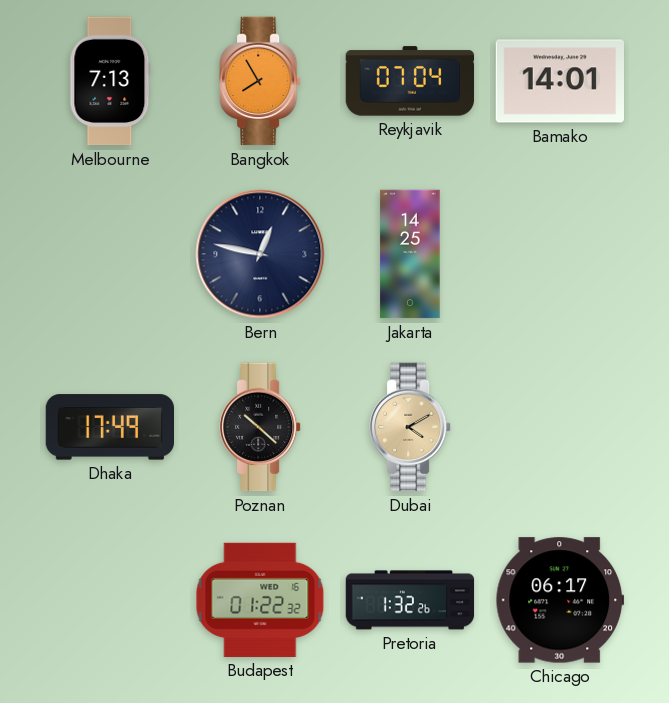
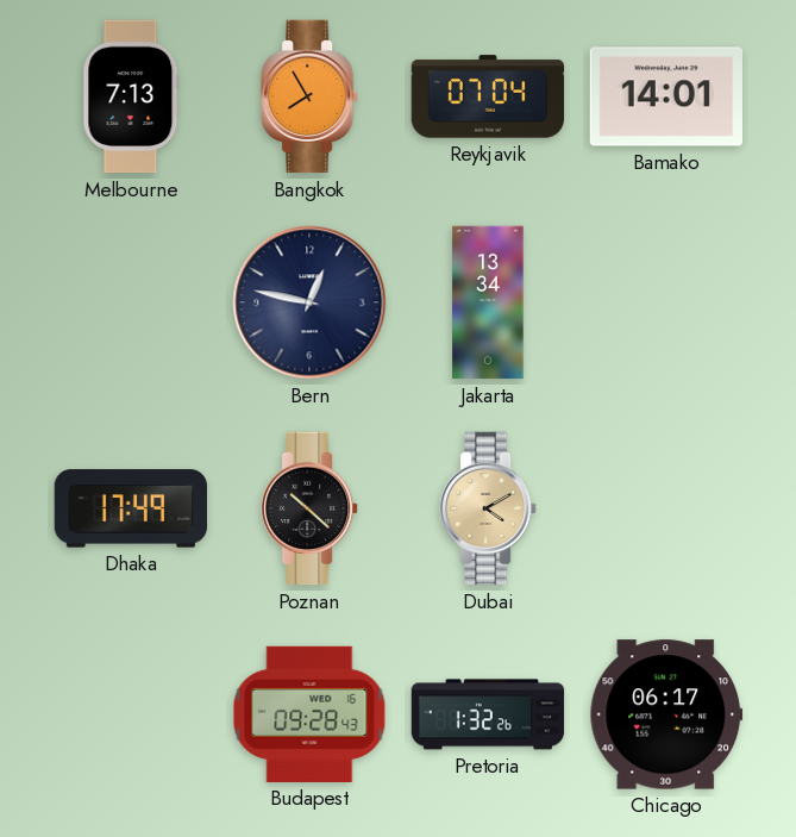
Jakarta: 14:25 -> 13:34
Budapest: 01:22 -> 09:28
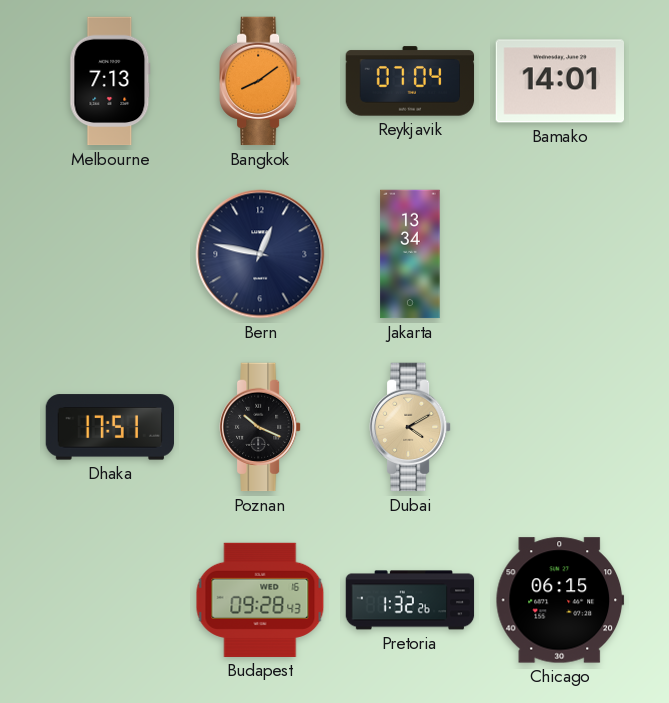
Bangkok: 7:55 -> 8:09
Dhaka: 17:49 -> 17:51
Poznan: 10:22 -> 10:19
Chicago: 06:17 -> 06:15
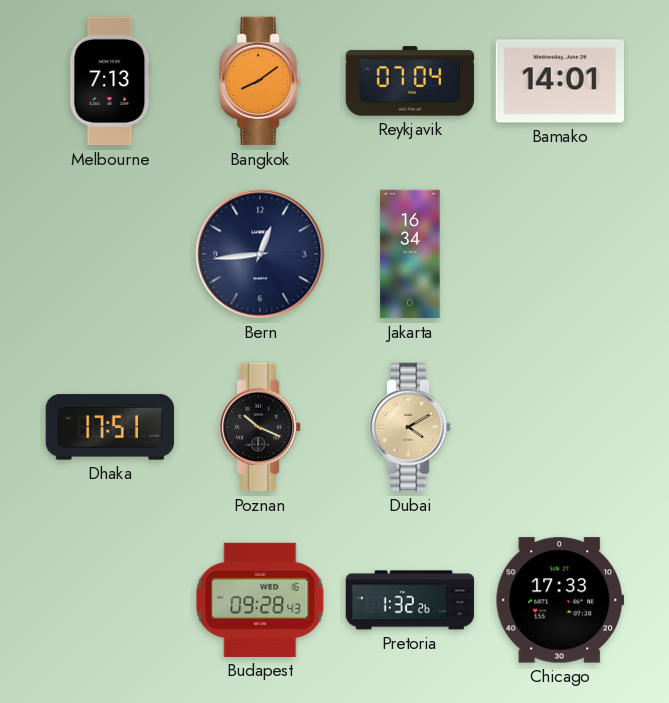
Bern: 12:47 -> 12:44
Jakarta: 13:34 -> 16:34
Chicago: 06:15 -> 17:33
